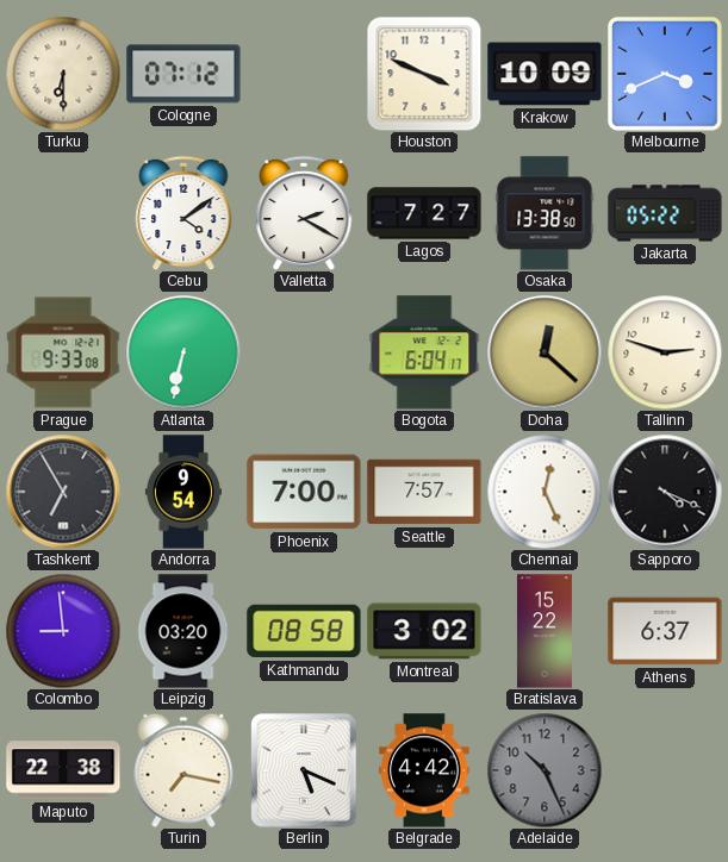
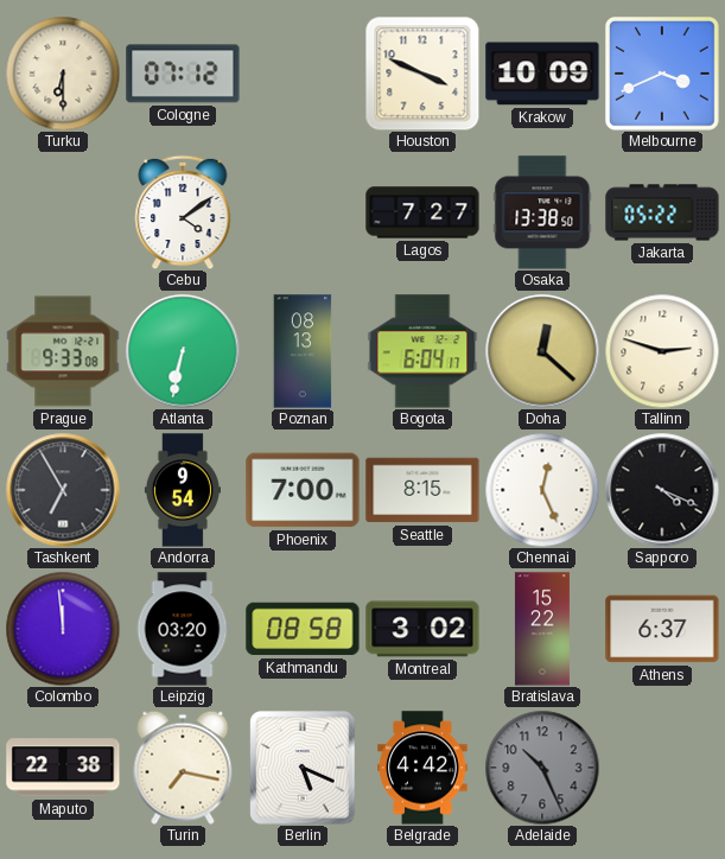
Valletta: 2:20 -> none
Poznan: none -> 08:13
Seattle: 7:57 -> 8:15
Colombo: 8:59 -> 11:59
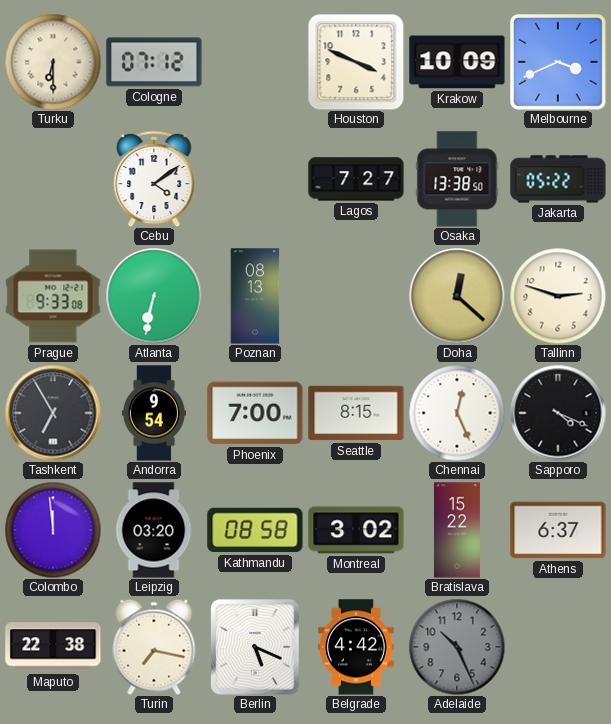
Bogota: 6:04 -> none
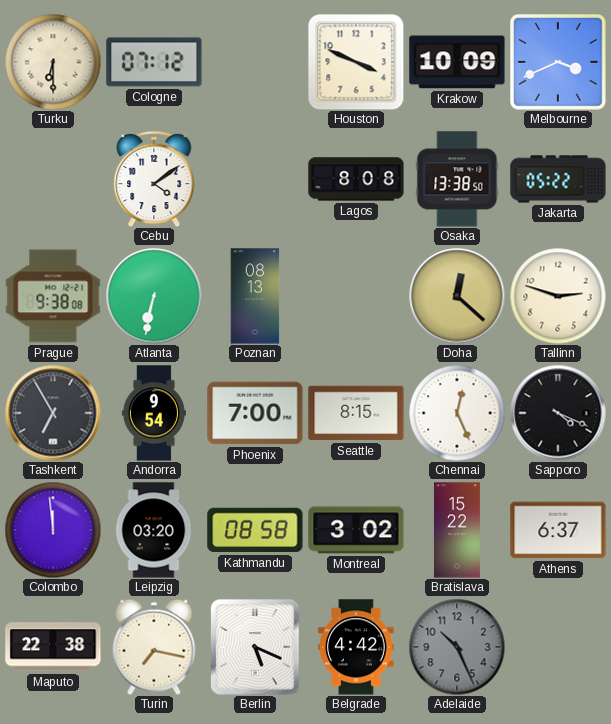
Lagos: 7:27 -> 8:08
Prague: 9:33 -> 9:38
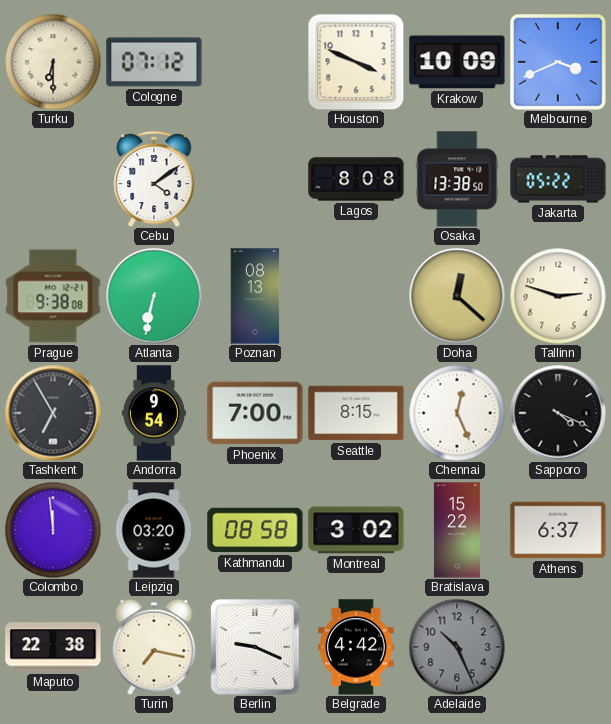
Berlin: 5:19 -> 9:19
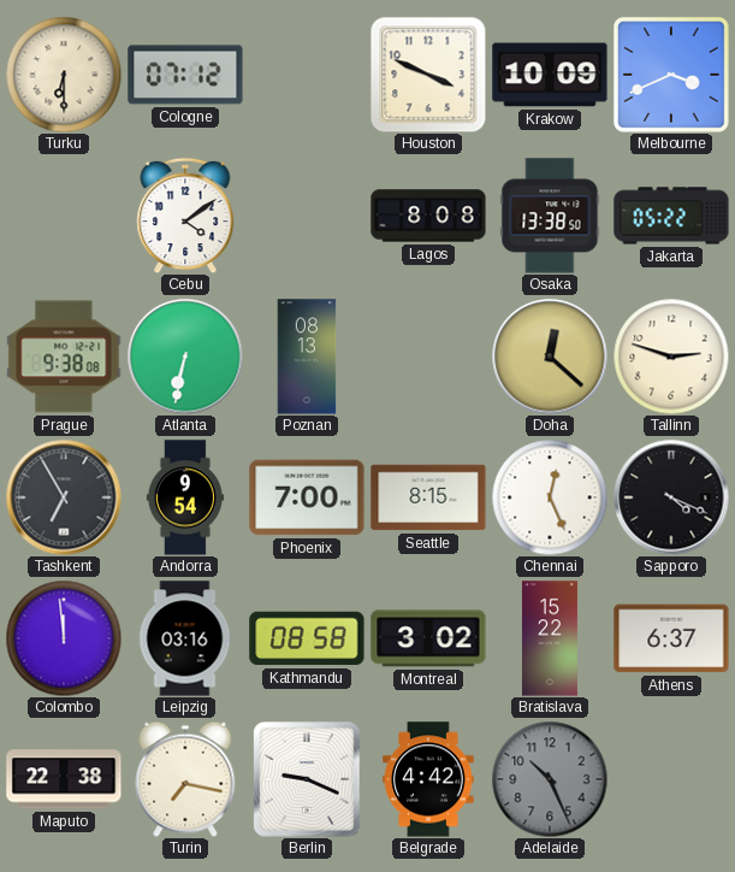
Leipzig: 03:20 -> 03:16
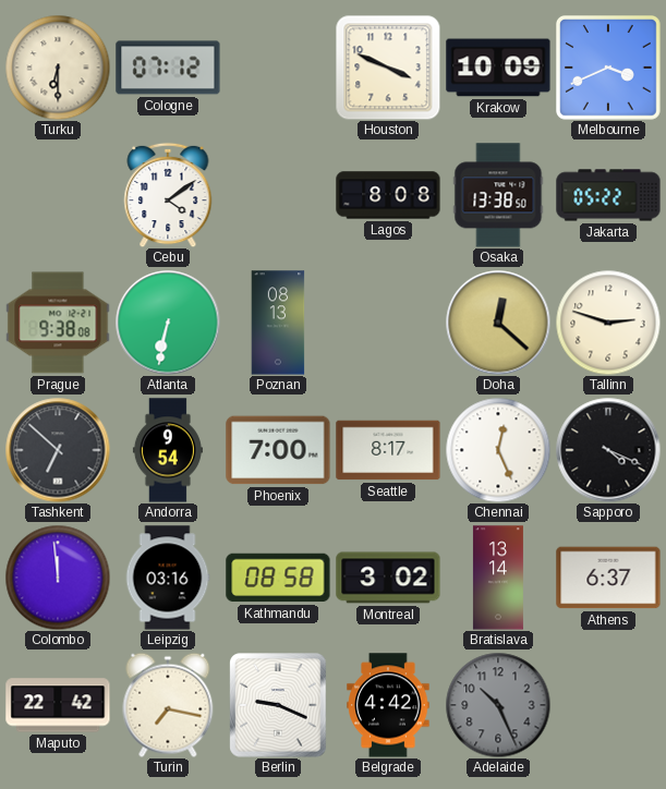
Tashkent: 6:55 -> 6:52
Seattle: 8:15 -> 8:17
Bratislava: 15:22 -> 13:14
Maputo: 22:38 -> 22:42
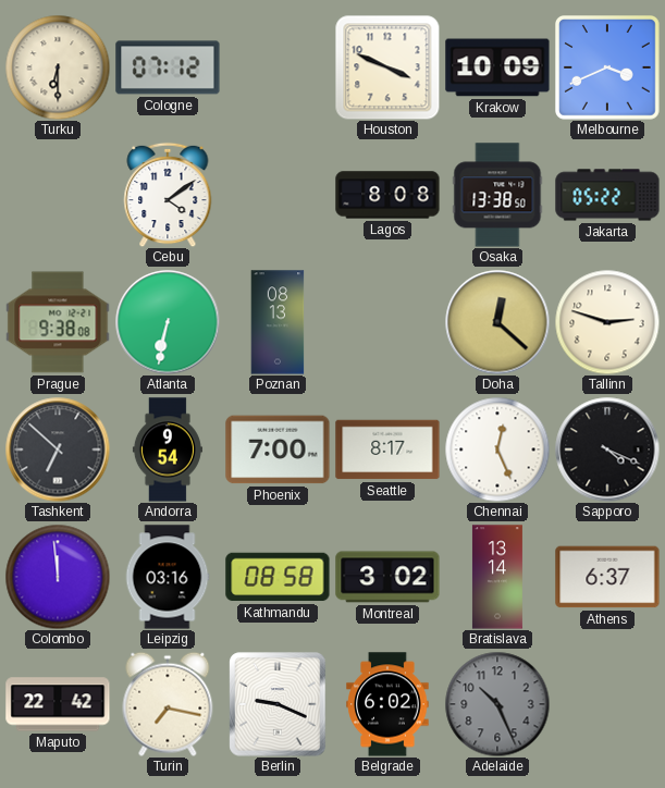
Belgrade: 4:42 -> 6:02
